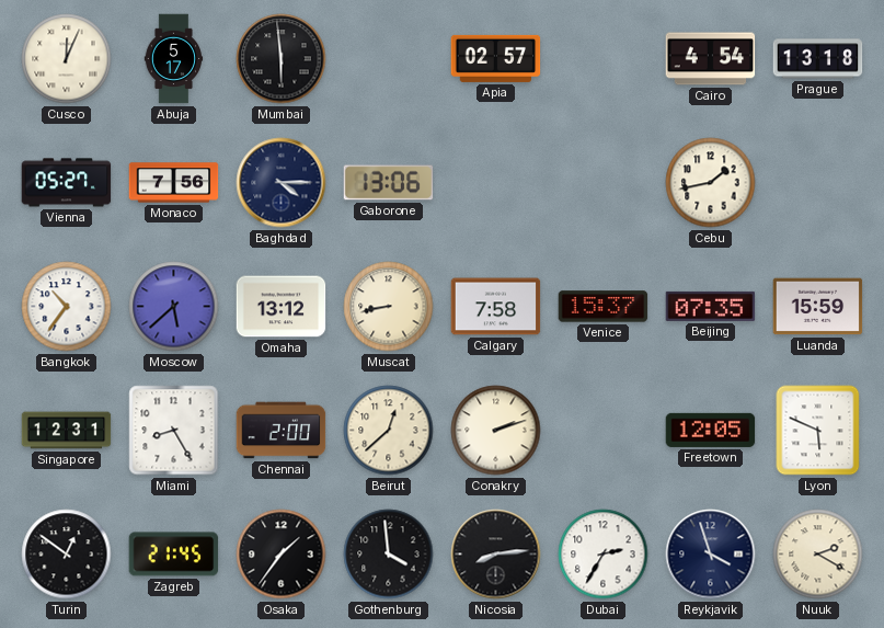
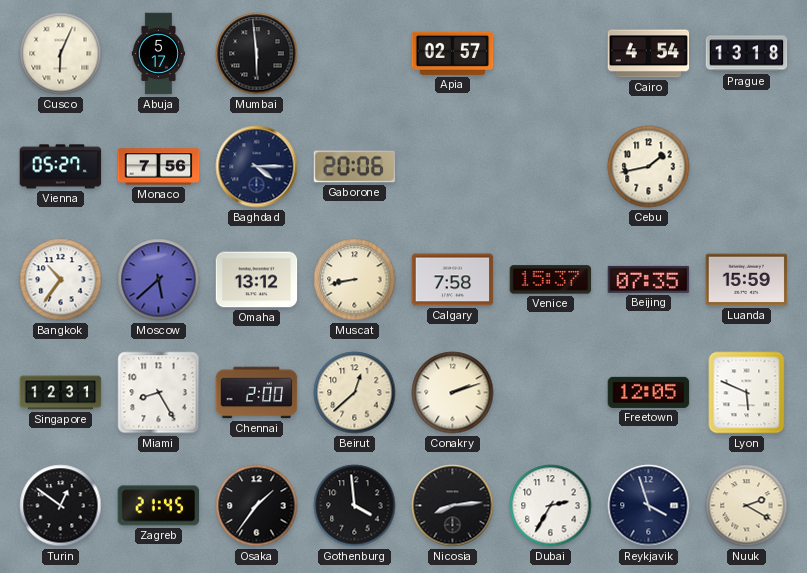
Cusco: 12:04 -> 6:04
Gaborone: 13:06 -> 20:06
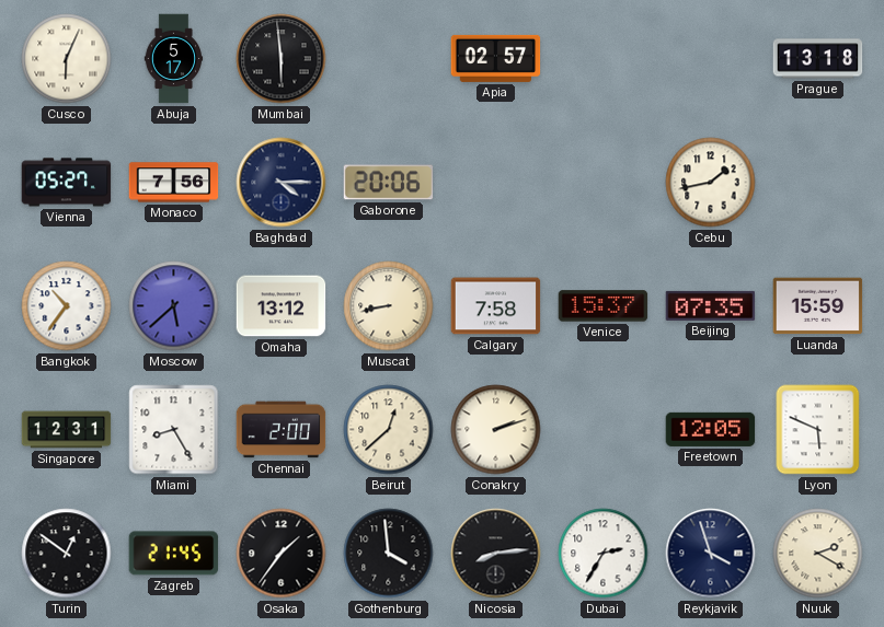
Cairo: 4:54 -> none
